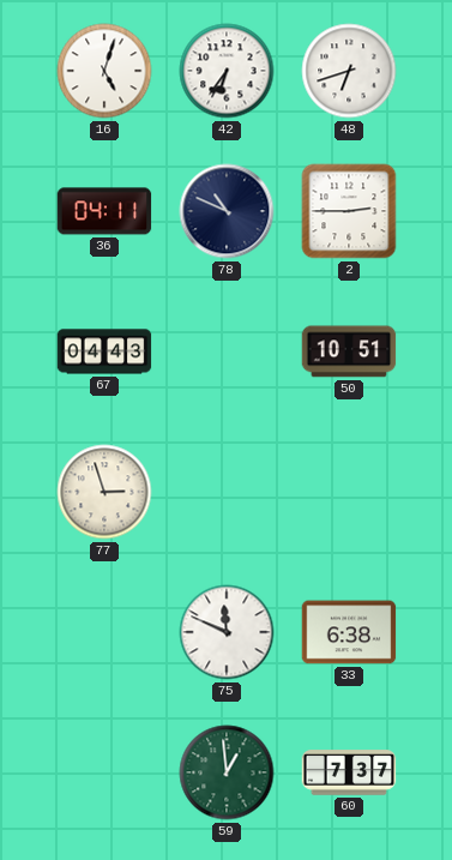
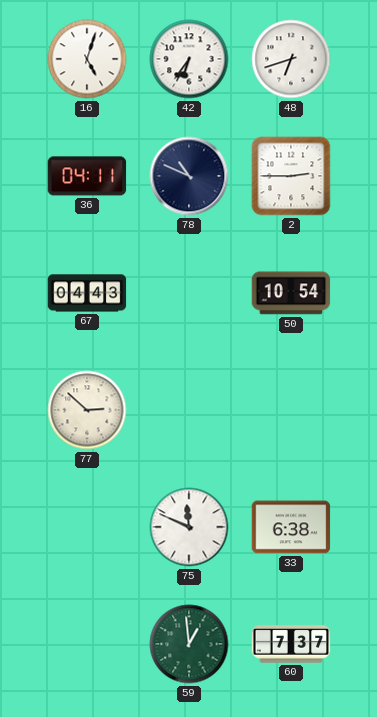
50: 10:51 -> 10:54
77: 2:57 -> 2:52
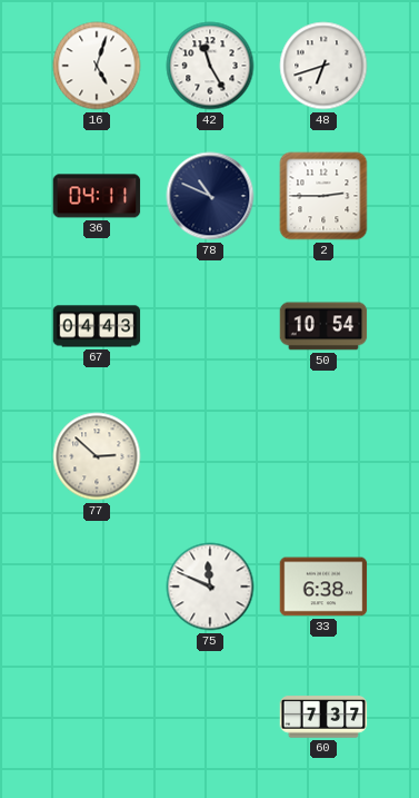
42: 6:36 -> 11:25
59: 12:59 -> none
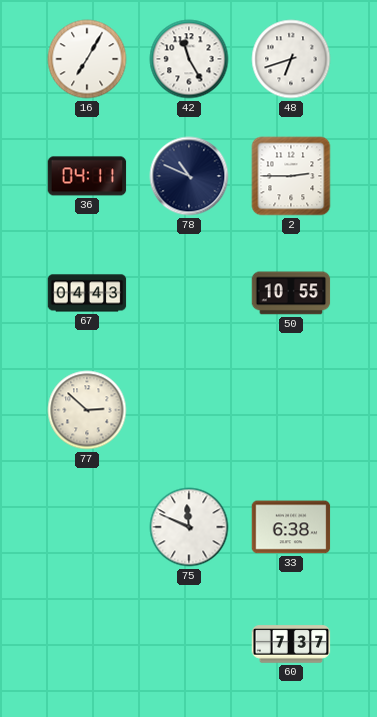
16: 5:03 -> 7:05
50: 10:54 -> 10:55
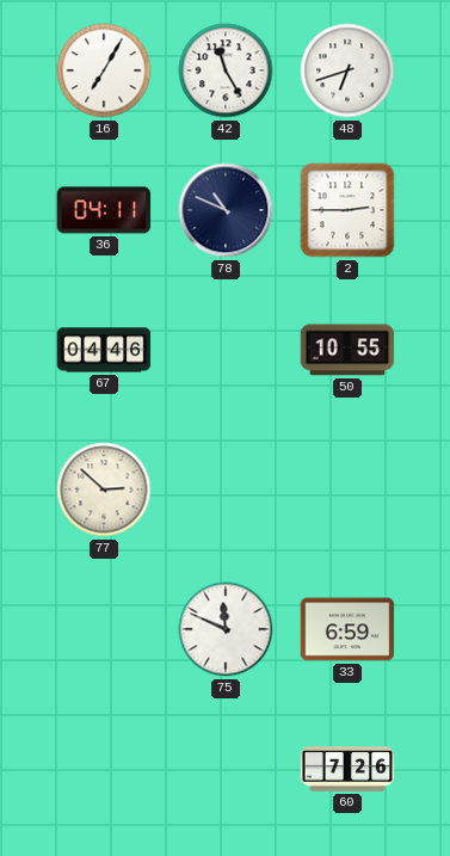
67: 04:43 -> 04:46
33: 6:38 -> 6:59
60: 7:37 -> 7:26
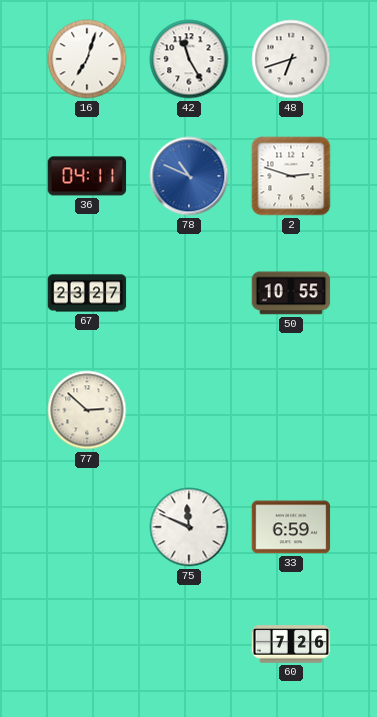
16: 7:05 -> 7:03
78 dial: navy -> blue
2: 2:45 -> 2:48
67: 04:46 -> 23:27
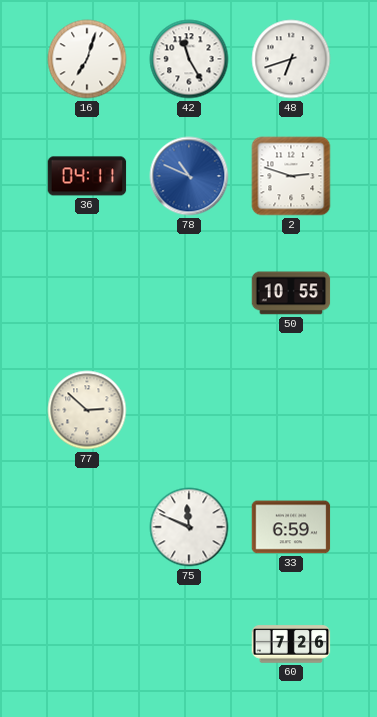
67: 23:27 -> none
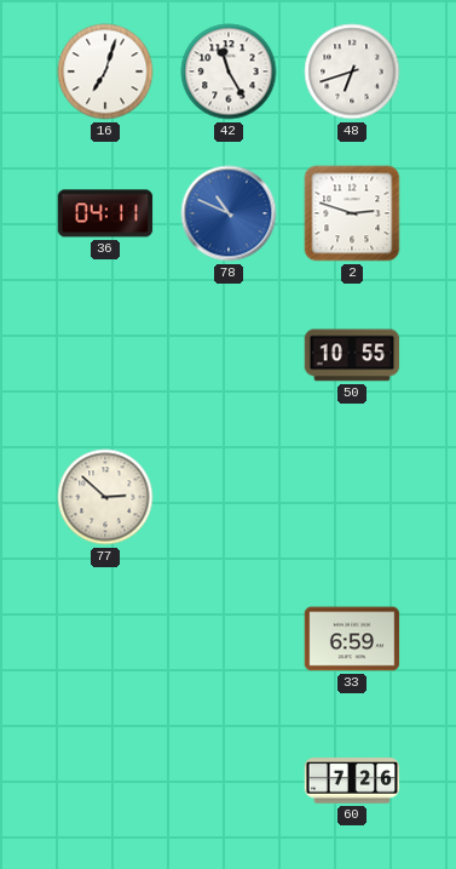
75: 11:49 -> none
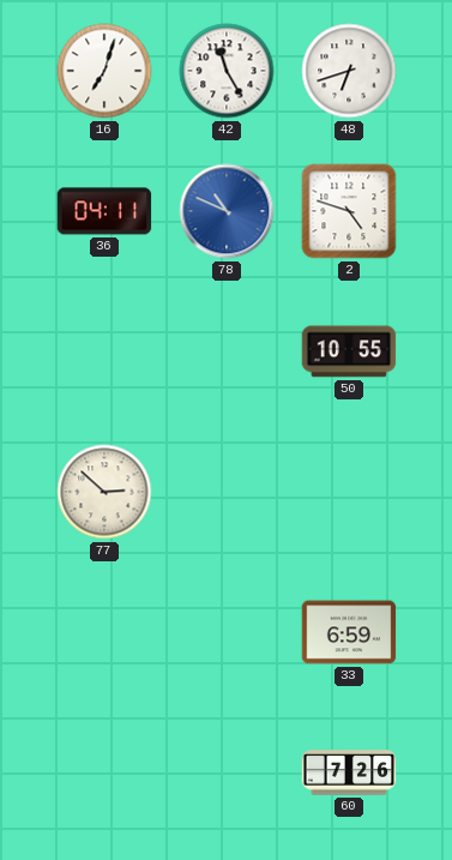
2: 2:48 -> 4:48
